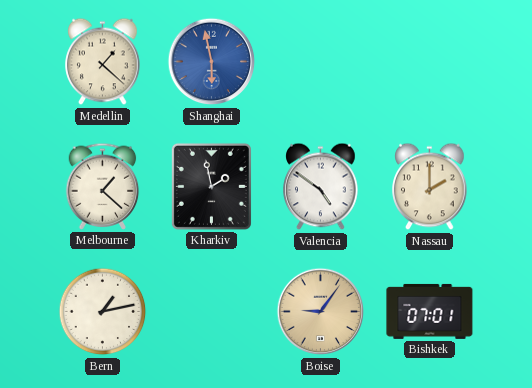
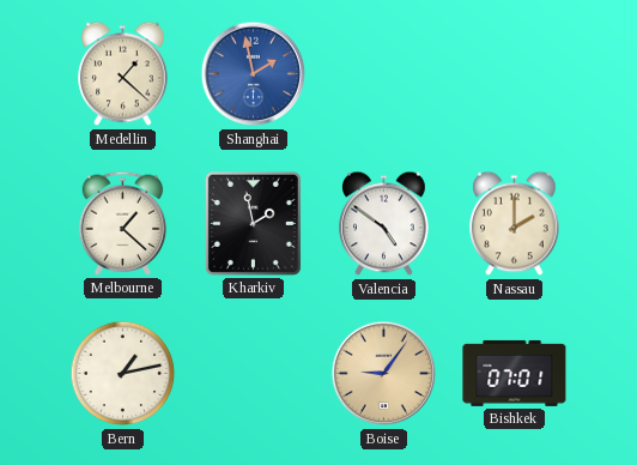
Shanghai: 5:58 -> 1:58
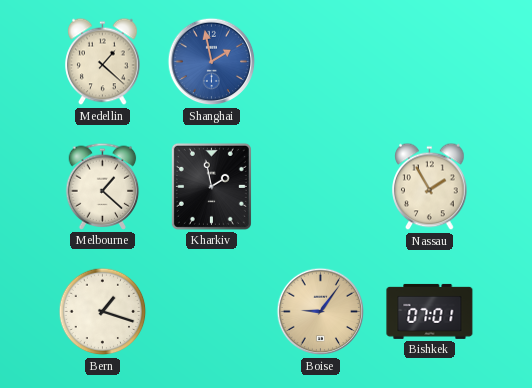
Valencia: 4:51 -> none
Nassau: 2:00 -> 1:55
Bern: 1:13 -> 1:18
